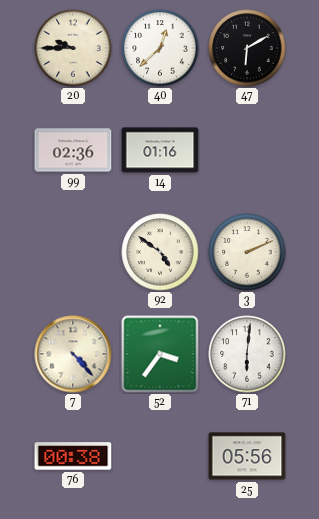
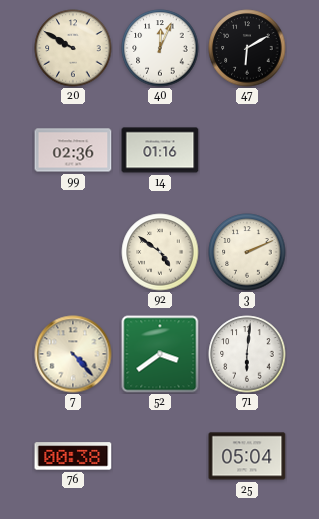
20: 9:45 -> 9:50
40: 12:38 -> 12:04
52: 3:36 -> 3:39
25: 05:56 -> 05:04
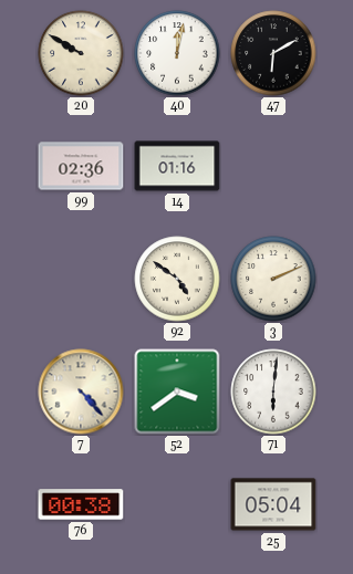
40: 12:04 -> 12:02
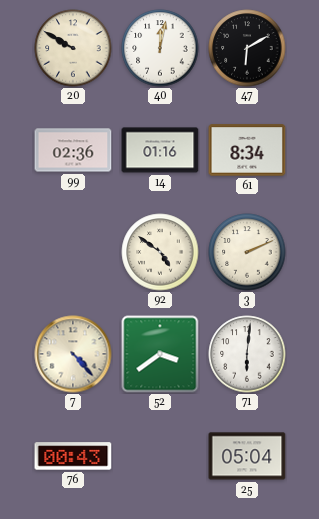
61: none -> 8:34
76: 00:38 -> 00:43
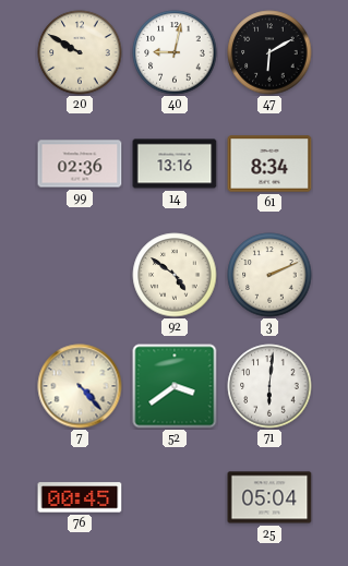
40: 12:02 -> 9:02
14: 01:16 -> 13:16
76: 00:43 -> 00:45
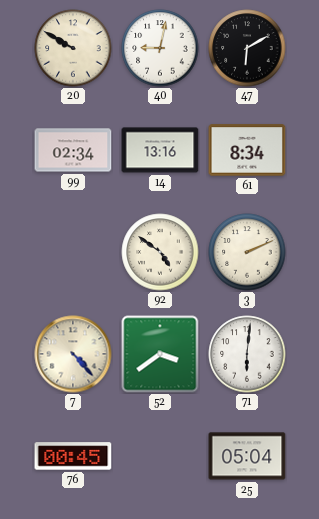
99: 02:36 -> 02:34
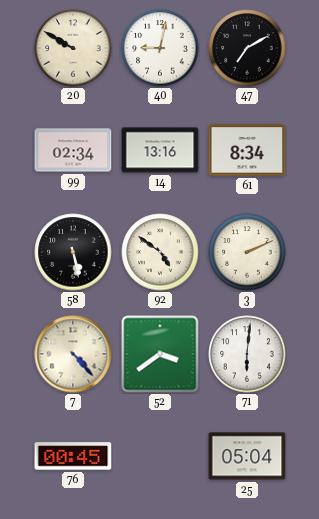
47: 6:10 -> 7:10
58: none -> 5:28
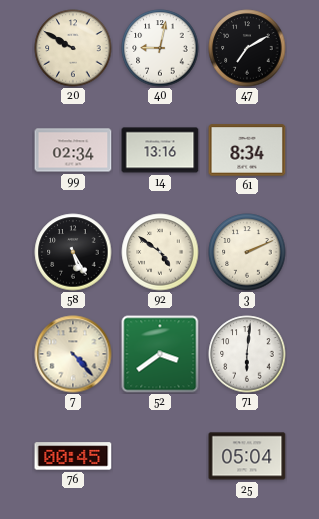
58: 5:28 -> 5:25
